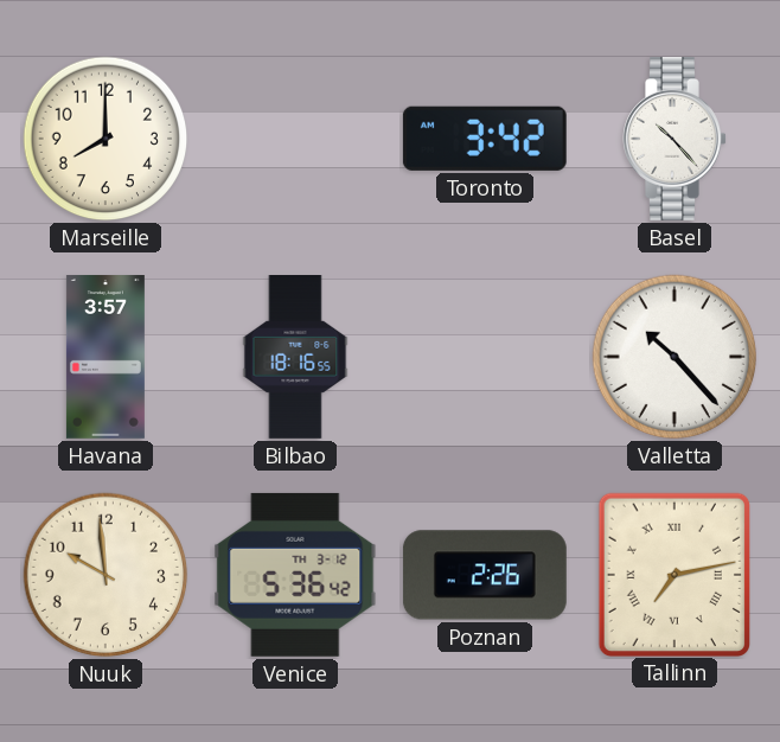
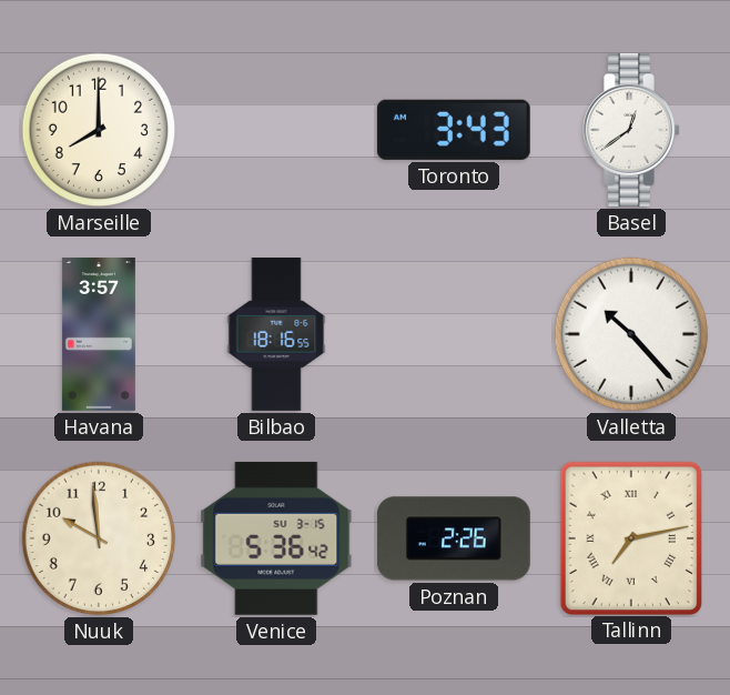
Toronto: 3:42 -> 3:43
Basel: 10:23 -> 12:39
Venice date: TH 3-12 -> SU 3-15
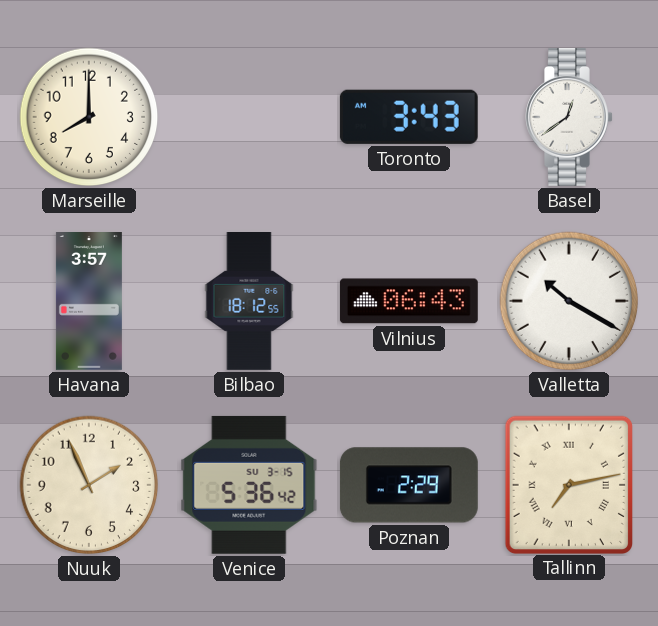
Bilbao: 18:16 -> 18:12
Vilnius: none -> 06:43
Valletta: 10:23 -> 10:20
Nuuk: 9:59 -> 1:56
Poznan: 2:26 -> 2:29
